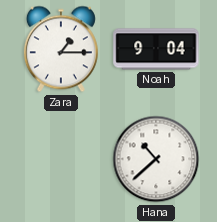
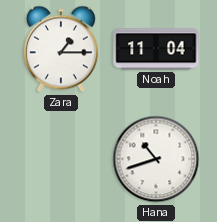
Noah: 9:04 -> 11:04
Hana: 10:38 -> 10:42
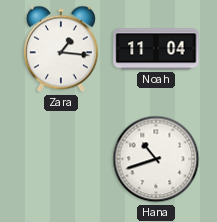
Zara: 1:15 -> 1:16
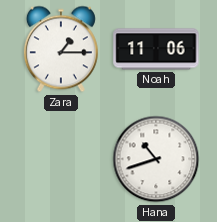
Zara: 1:16 -> 1:15
Noah: 11:04 -> 11:06
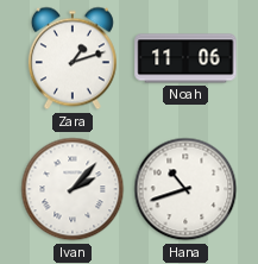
Zara: 1:15 -> 1:12
Ivan: none -> 2:07
